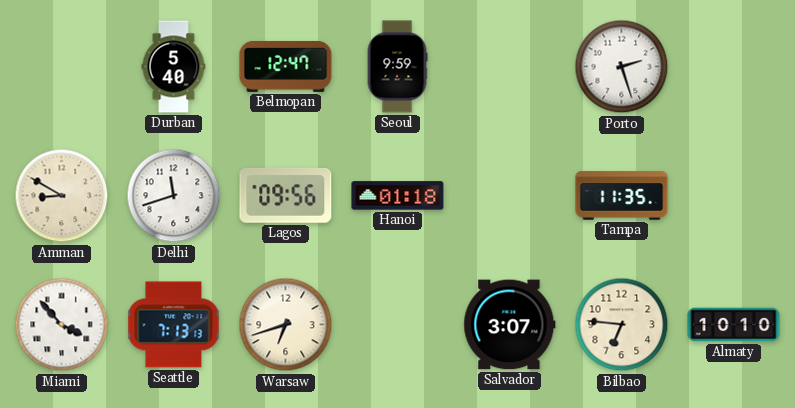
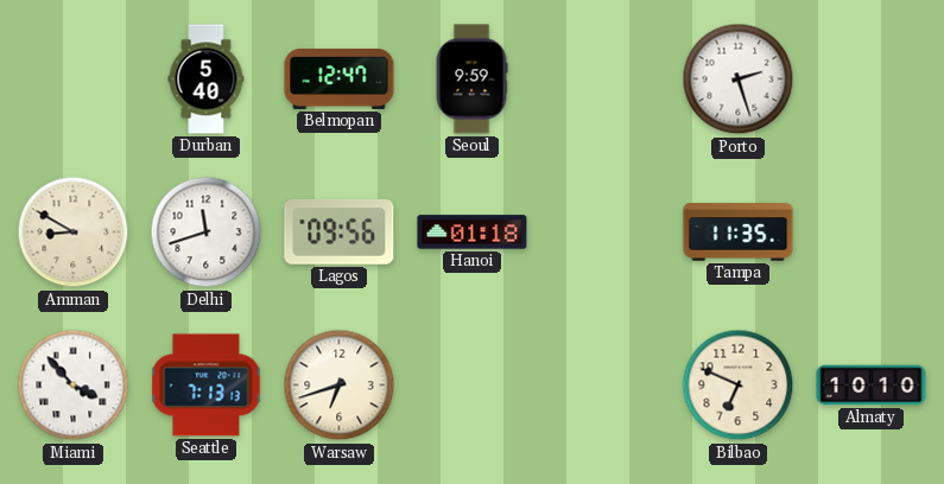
Salvador: 3:07 -> none
Bilbao: 6:46 -> 6:49
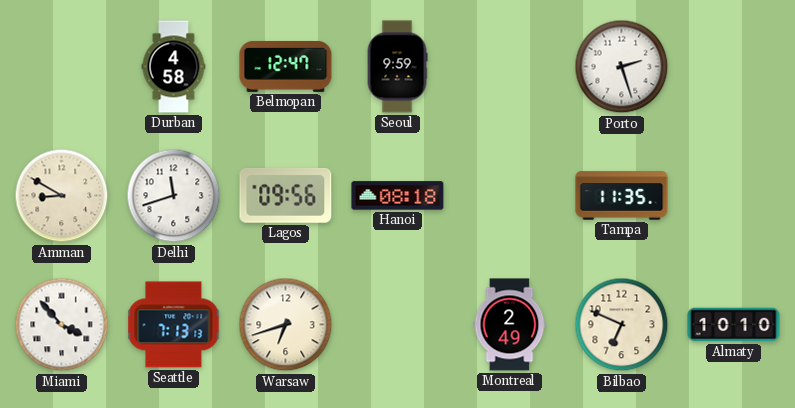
Durban: 5:40 -> 4:58
Hanoi: 01:18 -> 08:18
Montreal: none -> 2:49
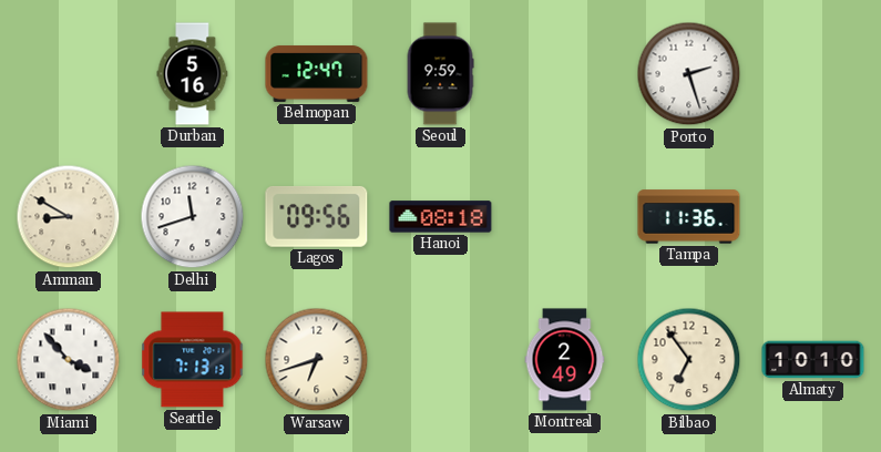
Durban: 4:58 -> 5:16
Tampa: 11:35 -> 11:36
Bilbao: 6:49 -> 6:54
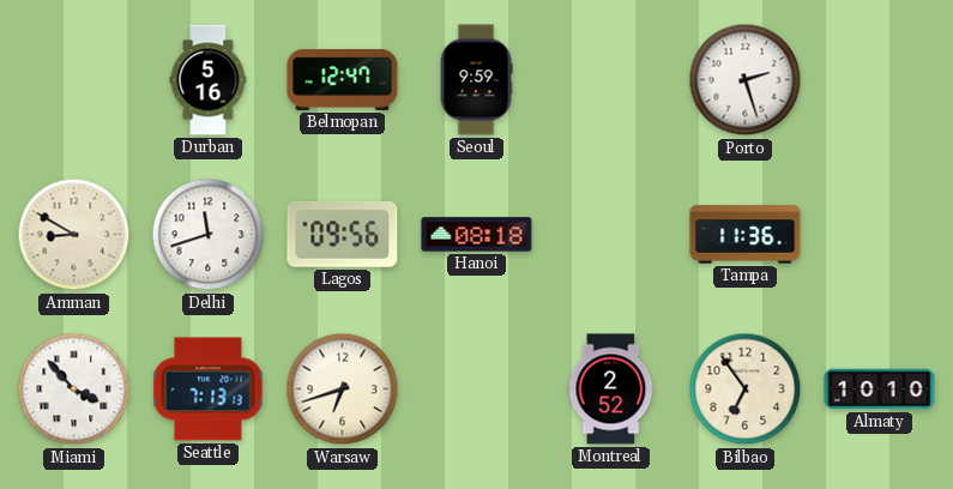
Montreal: 2:49 -> 2:52
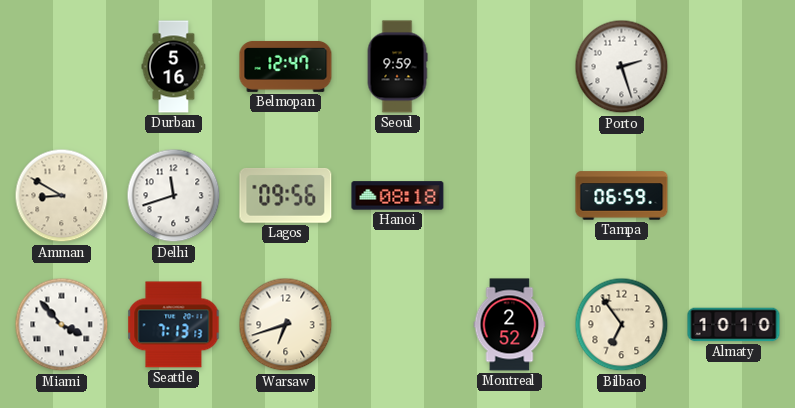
Tampa: 11:36 -> 06:59
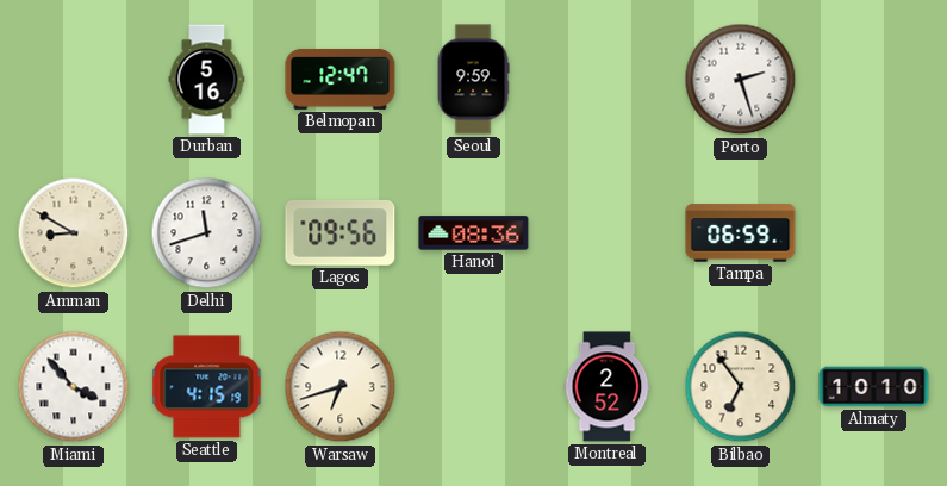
Hanoi: 08:18 -> 08:36
Seattle: 7:13 -> 4:15
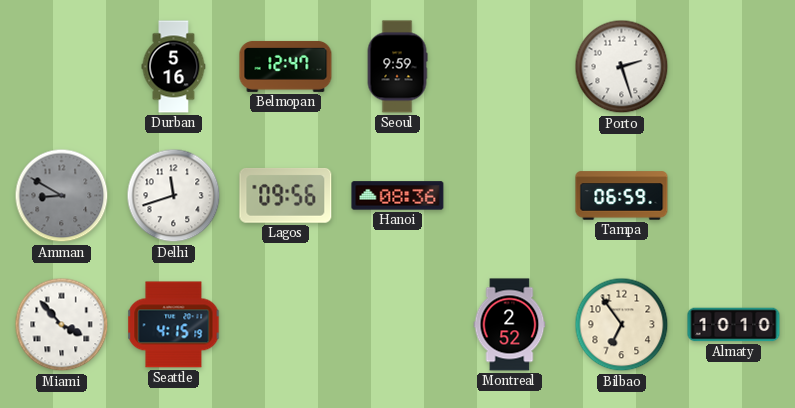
Amman dial: cream -> grey
Warsaw: 6:42 -> none
